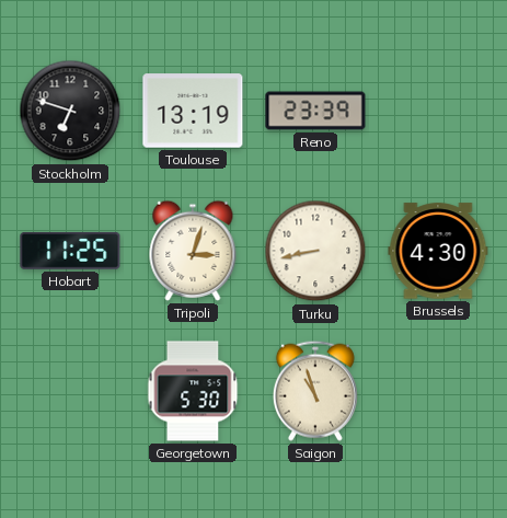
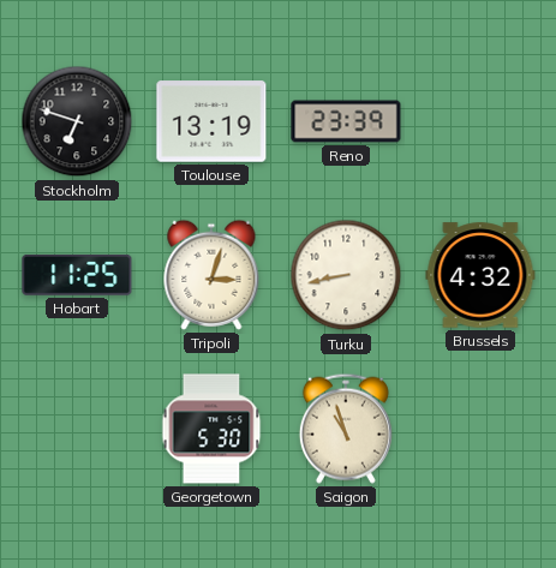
Brussels: 4:30 -> 4:32
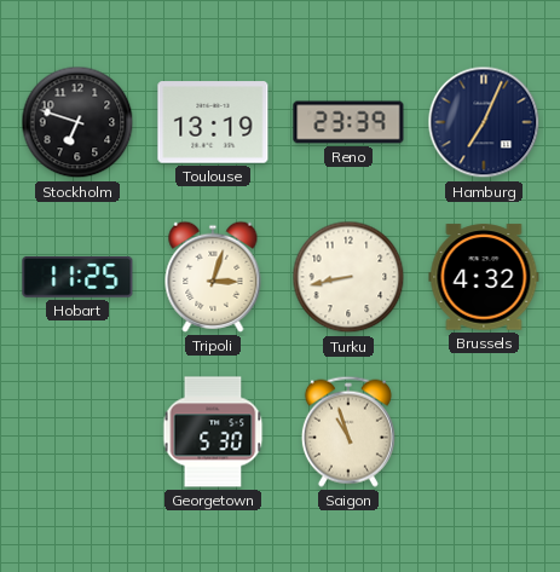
Hamburg: none -> 7:04
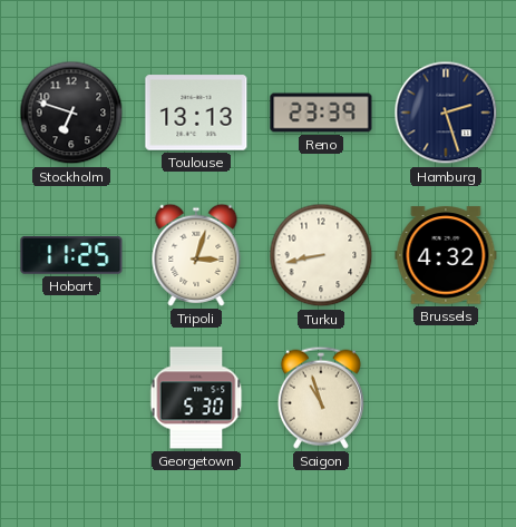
Toulouse: 13:19 -> 13:13
Hamburg: 7:04 -> 2:27
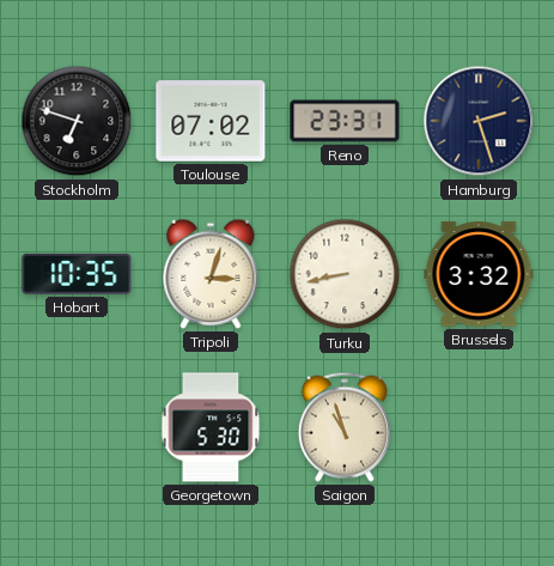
Toulouse: 13:13 -> 07:02
Reno: 23:39 -> 23:31
Hobart: 11:25 -> 10:35
Brussels: 4:32 -> 3:32
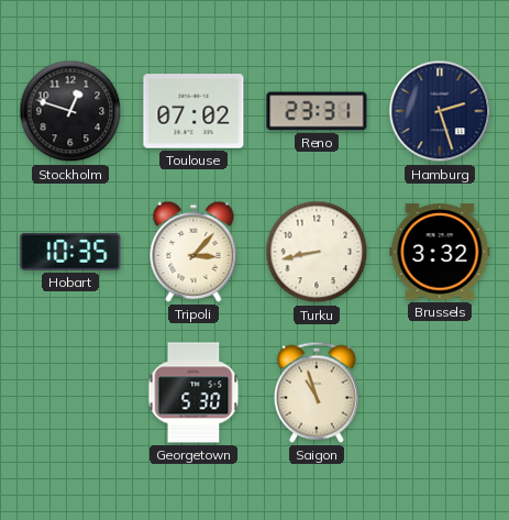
Stockholm: 6:48 -> 12:48
Tripoli: 3:03 -> 3:07
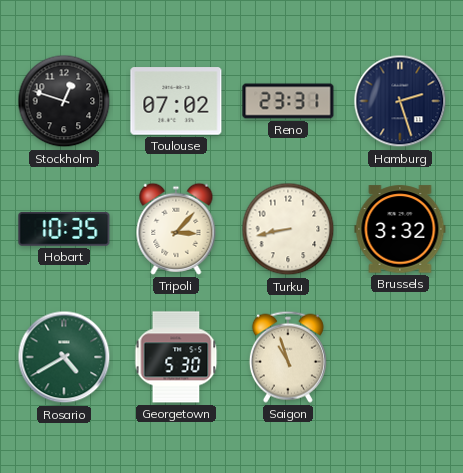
Rosario: none -> 4:40
